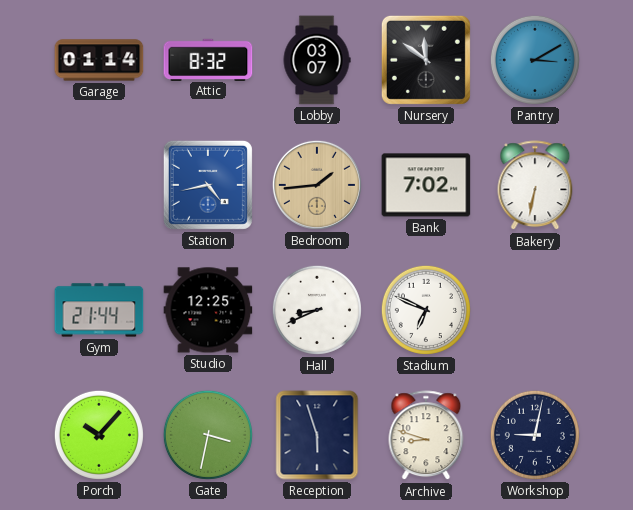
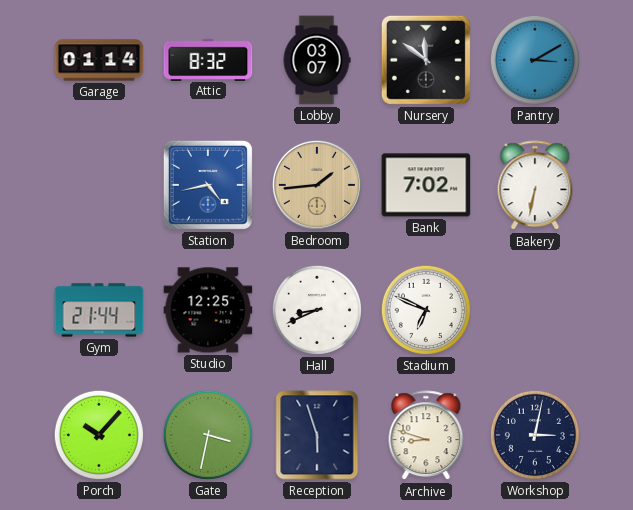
Workshop: 9:02 -> 3:02
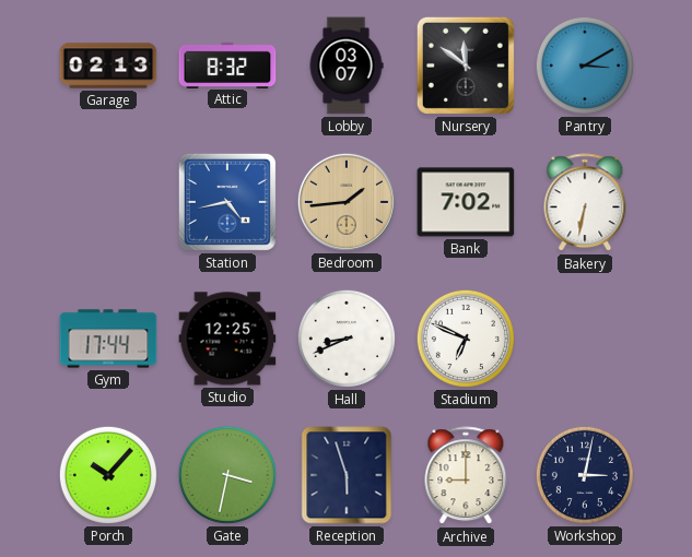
Garage: 01:14 -> 02:13
Gym: 21:44 -> 17:44
Archive: 8:48 -> 9:00
